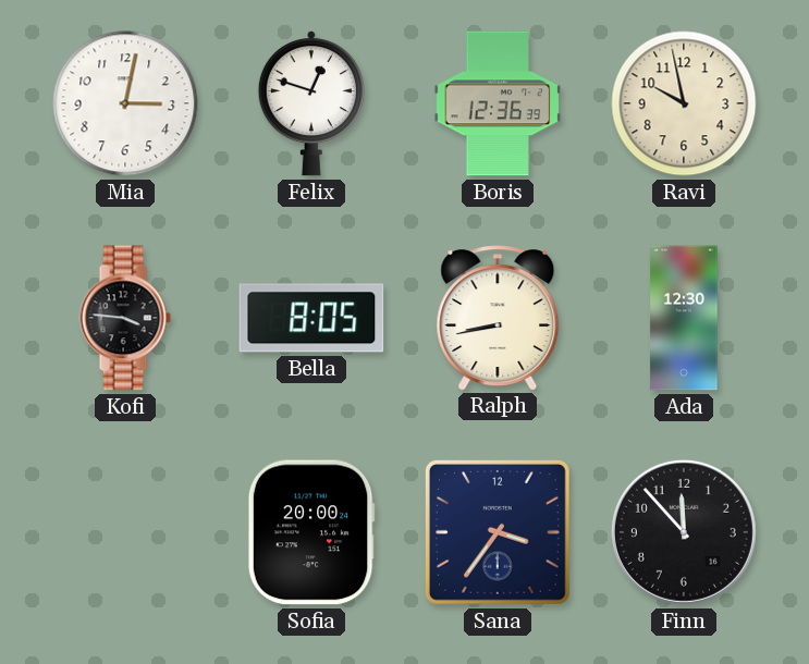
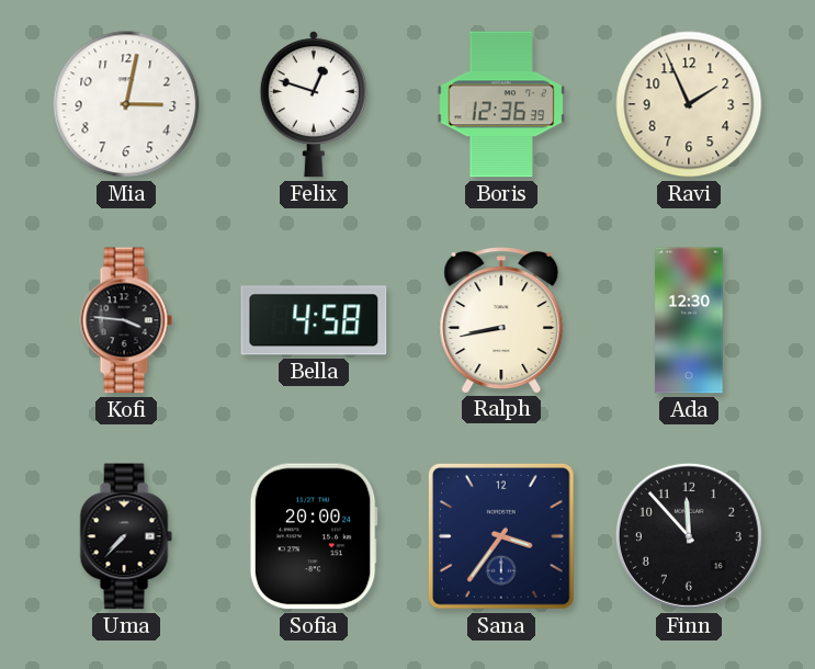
Ravi: 9:58 -> 1:56
Bella: 8:05 -> 4:58
Uma: none -> 7:37
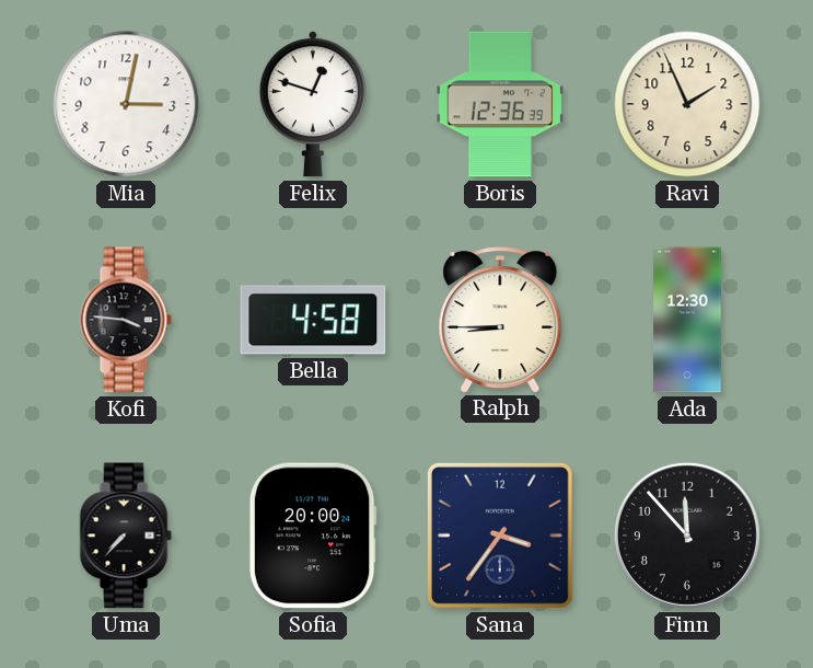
Ralph: 8:43 -> 8:45
